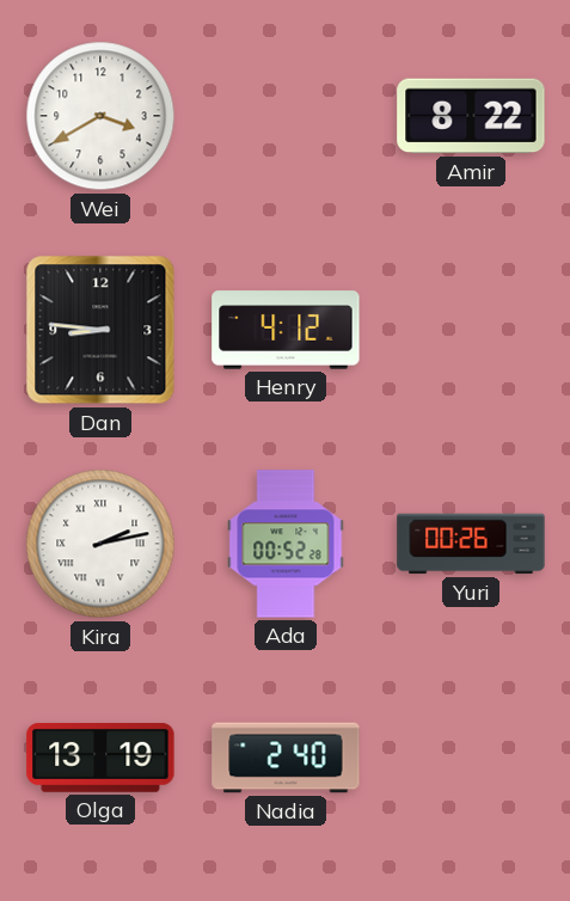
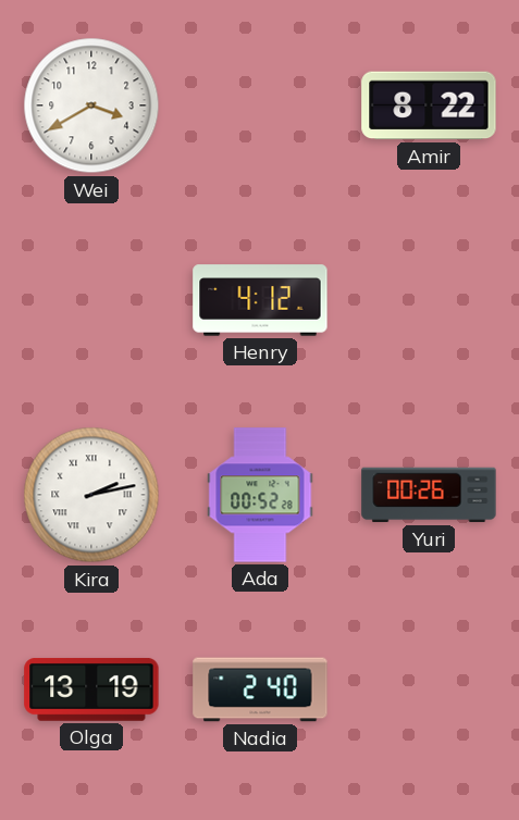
Dan: 8:46 -> none
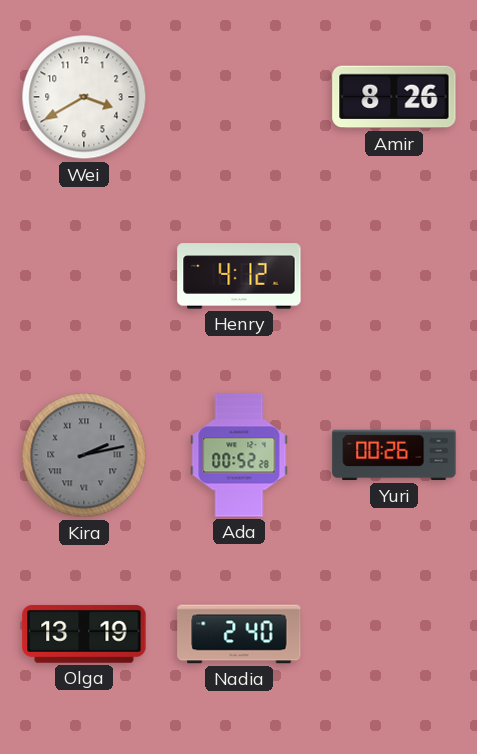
Amir: 8:22 -> 8:26
Kira dial: white -> grey
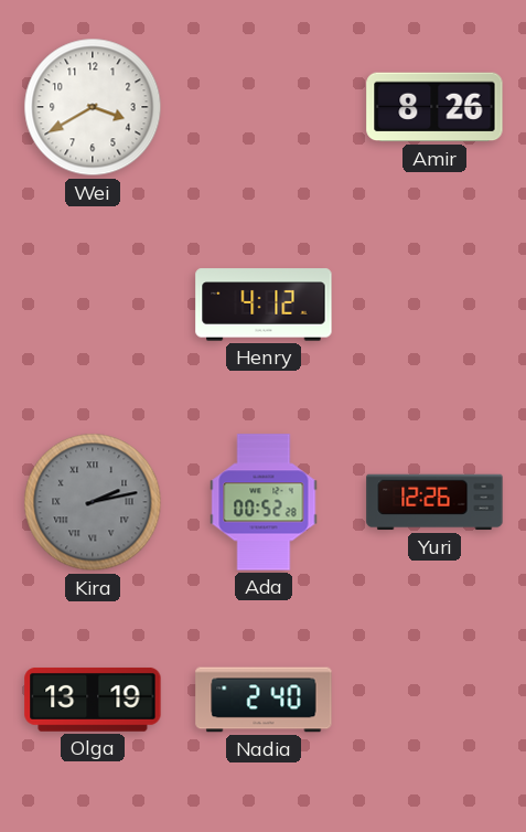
Yuri: 00:26 -> 12:26
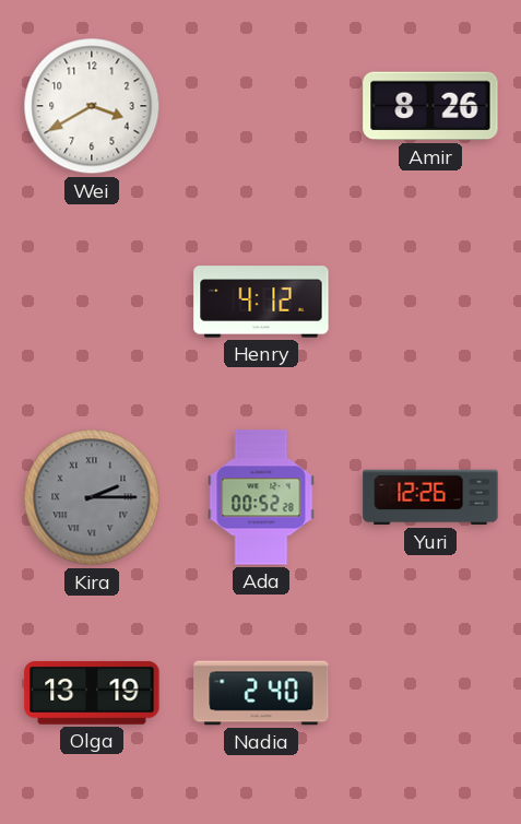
Kira: 2:13 -> 2:15
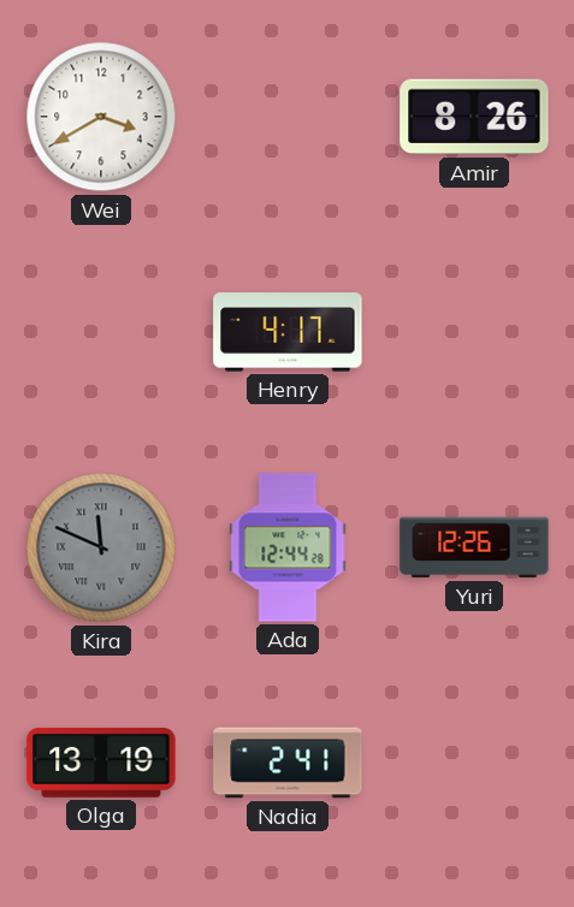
Henry: 4:12 -> 4:17
Kira: 2:15 -> 11:49
Ada: 00:52 -> 12:44
Nadia: 2:40 -> 2:41
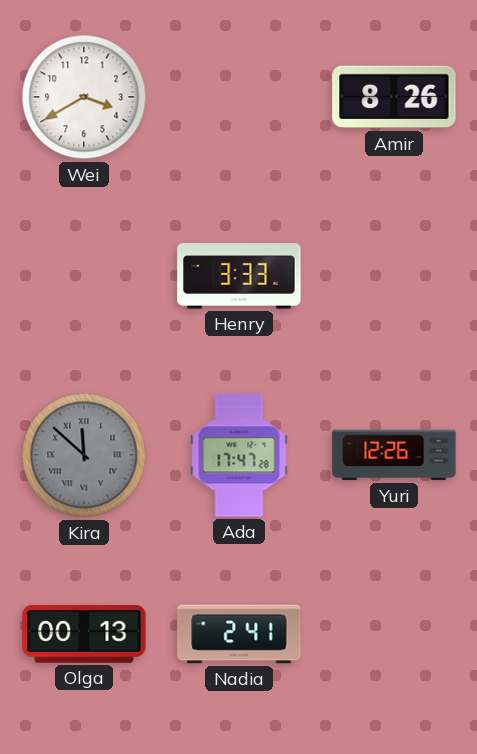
Henry: 4:17 -> 3:33
Kira: 11:49 -> 11:52
Ada: 12:44 -> 17:47
Olga: 13:19 -> 00:13
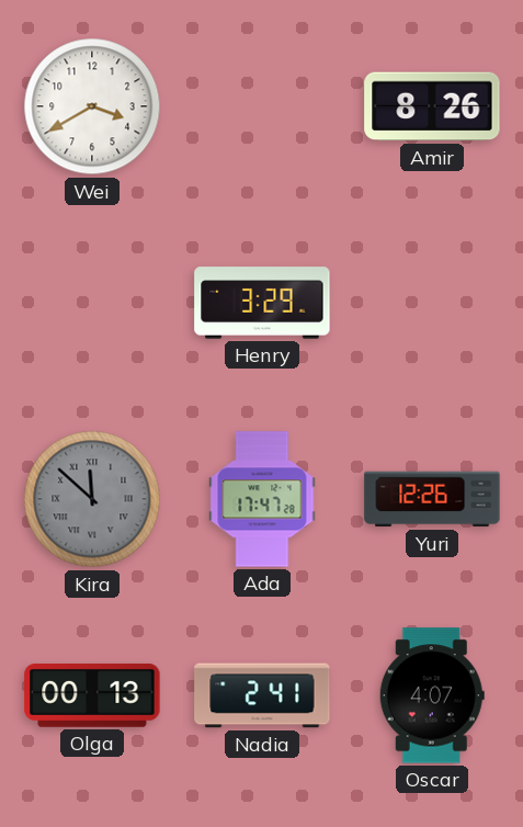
Henry: 3:33 -> 3:29
Oscar: none -> 4:07
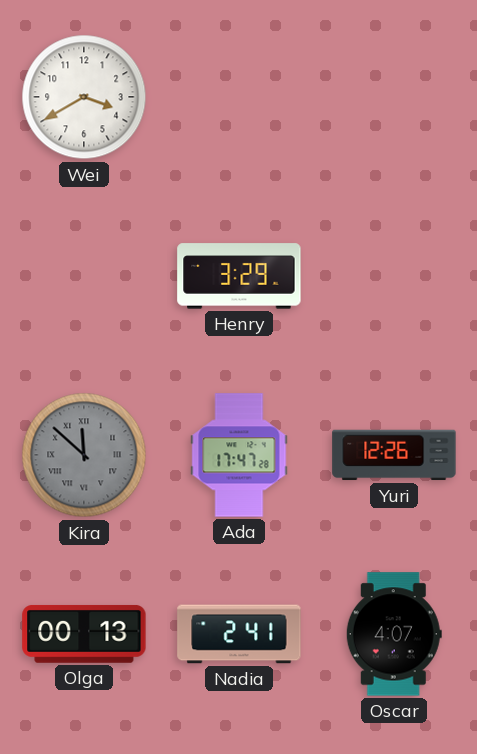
Amir: 8:26 -> none
